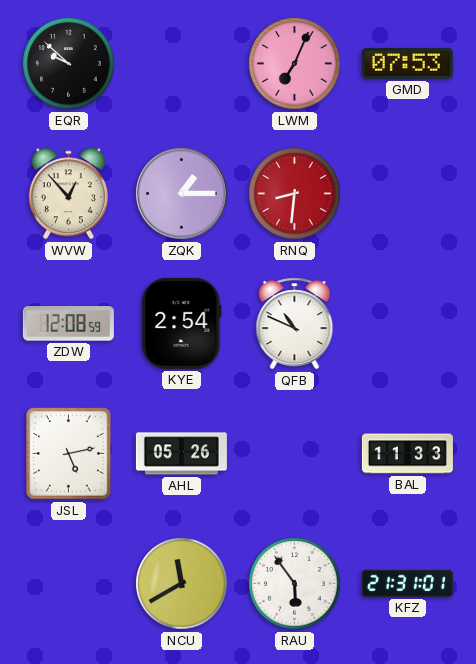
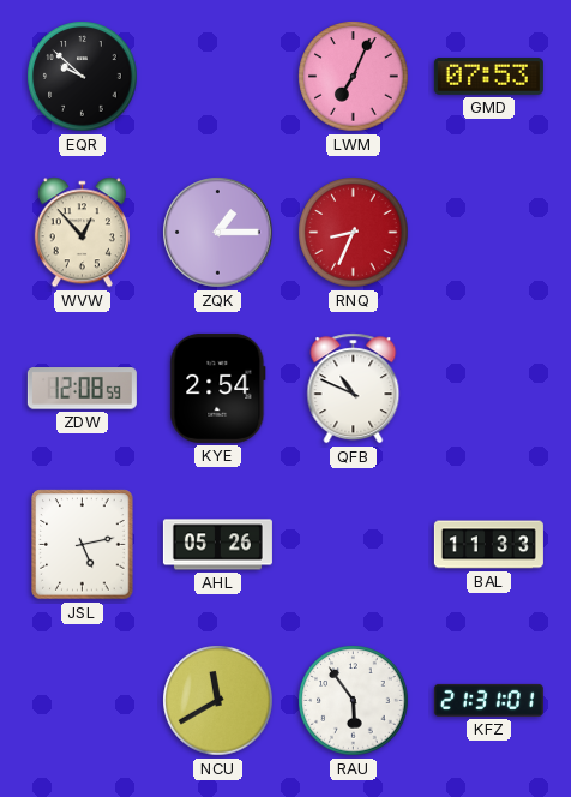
RNQ: 8:31 -> 8:34
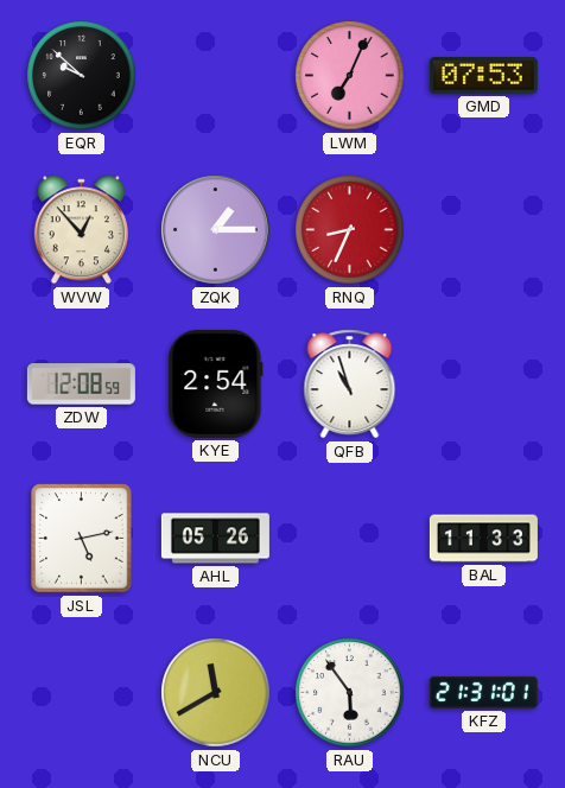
QFB: 10:49 -> 10:57
